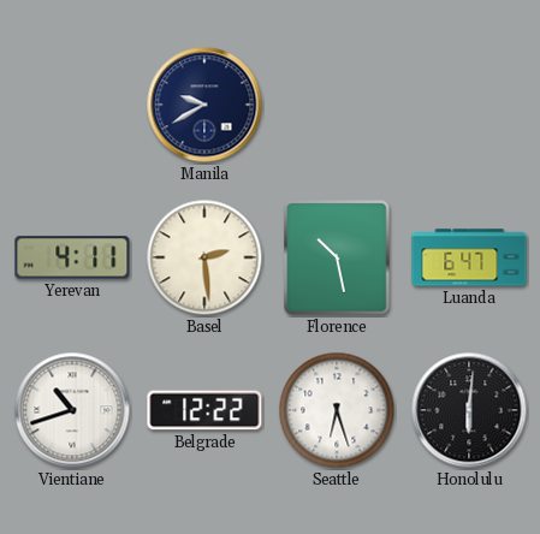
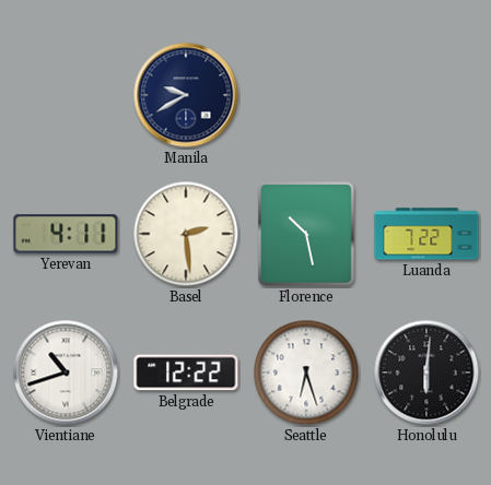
Luanda: 6:47 -> 7:22
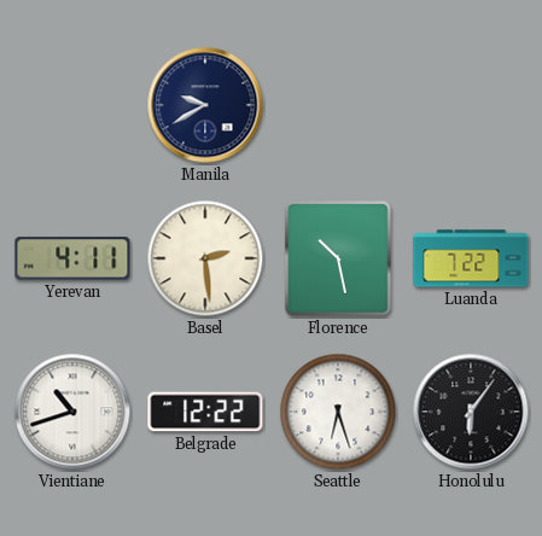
Honolulu: 6:01 -> 6:06
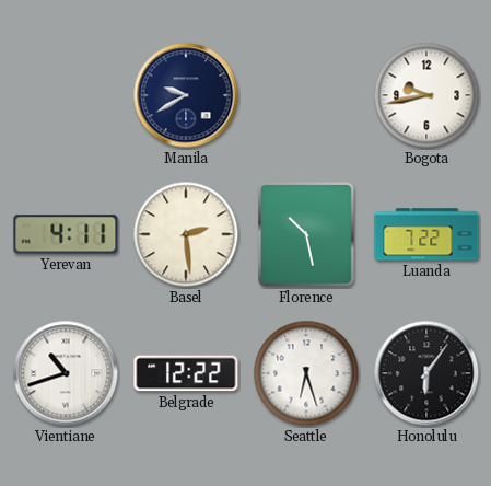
Bogota: none -> 9:43
